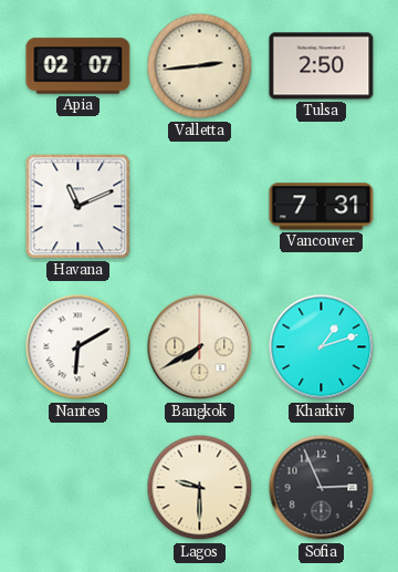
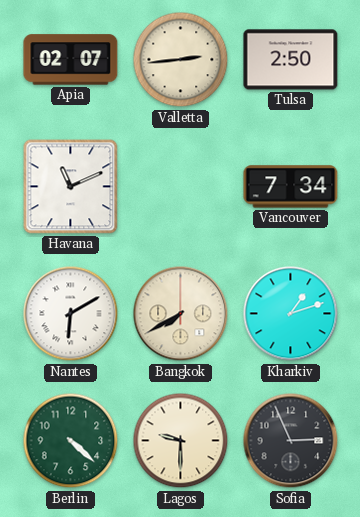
Vancouver: 7:31 -> 7:34
Berlin: none -> 4:22
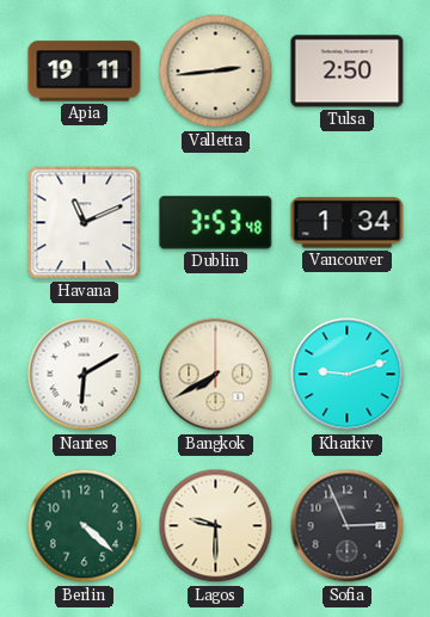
Apia: 02:07 -> 19:11
Dublin: none -> 3:53
Vancouver: 7:34 -> 1:34
Kharkiv: 1:12 -> 9:12
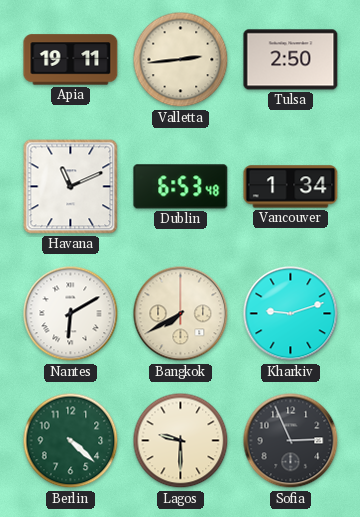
Dublin: 3:53 -> 6:53
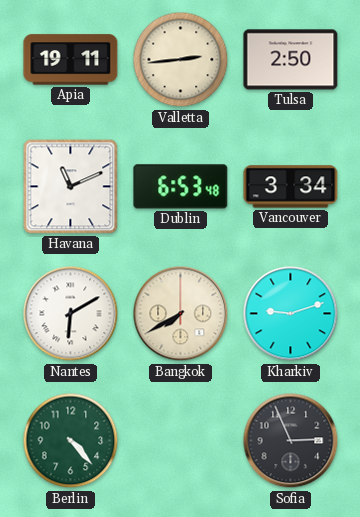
Vancouver: 1:34 -> 3:34
Berlin: 4:22 -> 4:23
Lagos: 9:30 -> none
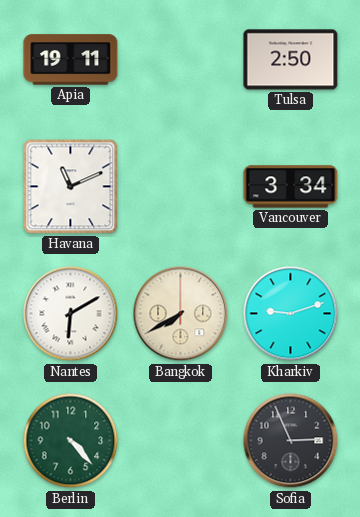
Valletta: 2:44 -> none
Dublin: 6:53 -> none
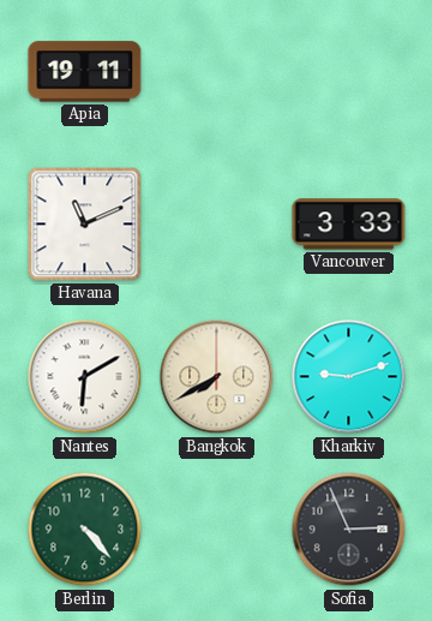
Tulsa: 2:50 -> none
Vancouver: 3:34 -> 3:33
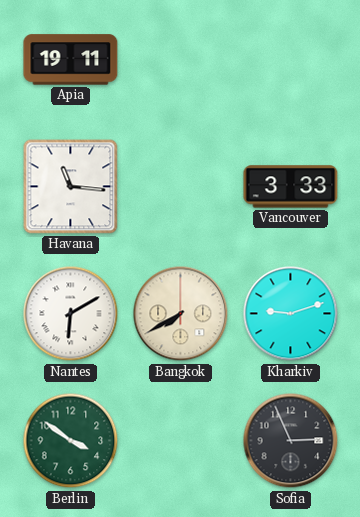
Havana: 11:11 -> 11:16
Berlin: 4:23 -> 3:51
